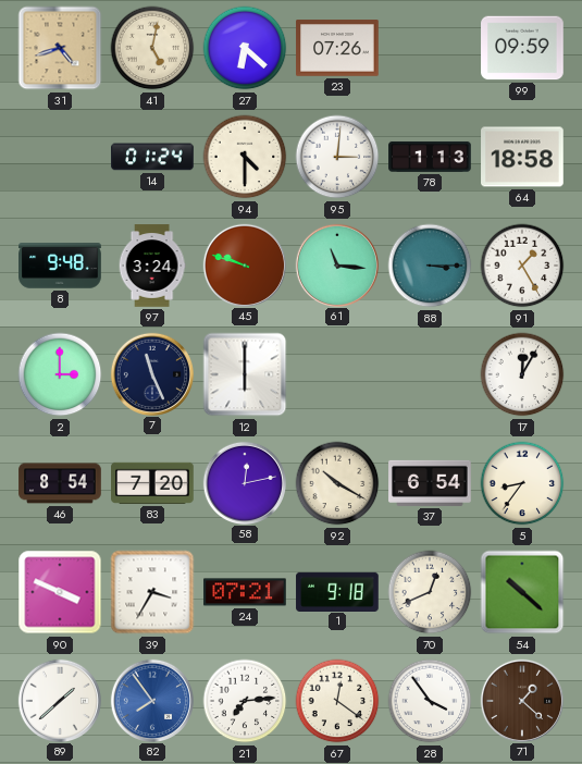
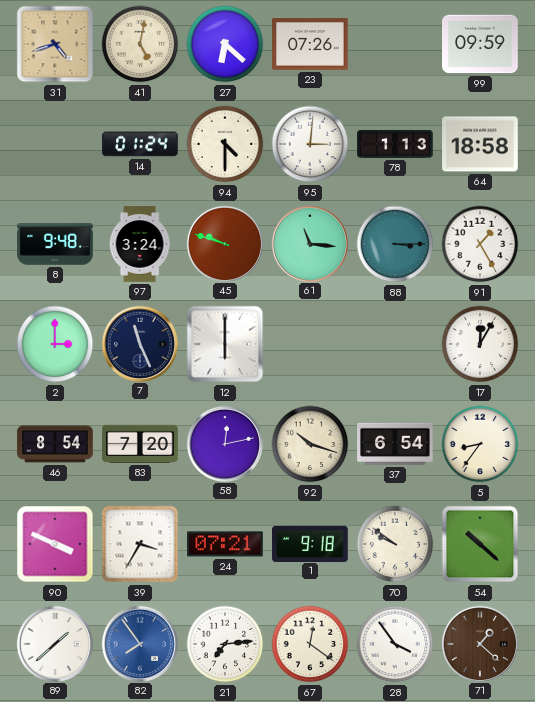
92: 10:20 -> 10:18
70: 12:41 -> 9:51
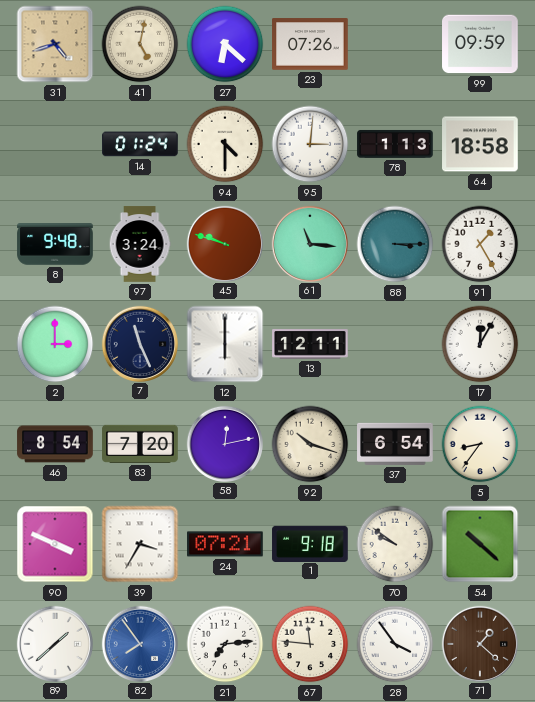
13: none -> 12:11
67: 12:21 -> 11:46
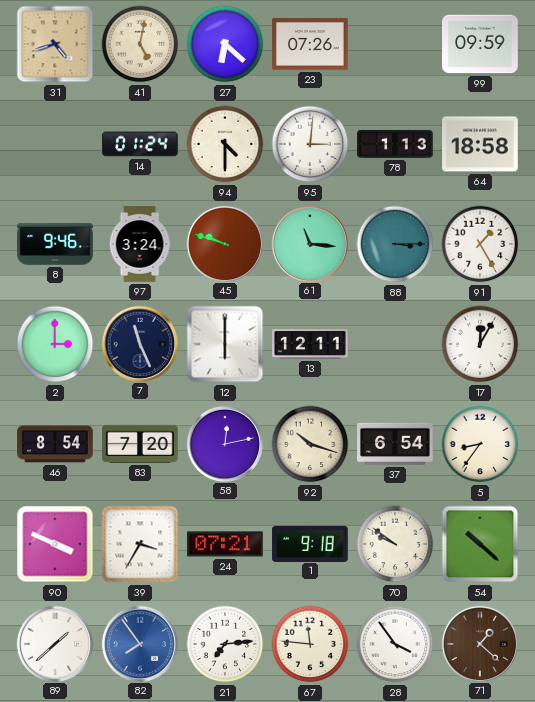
8: 9:48 -> 9:46
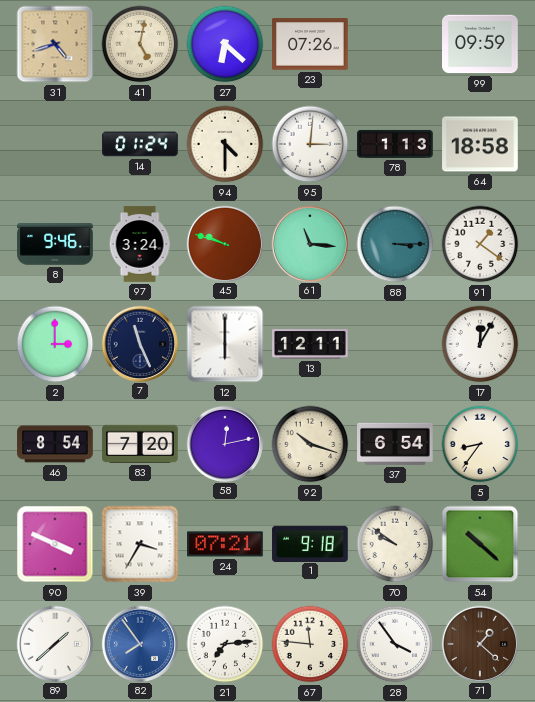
91: 1:25 -> 1:21
